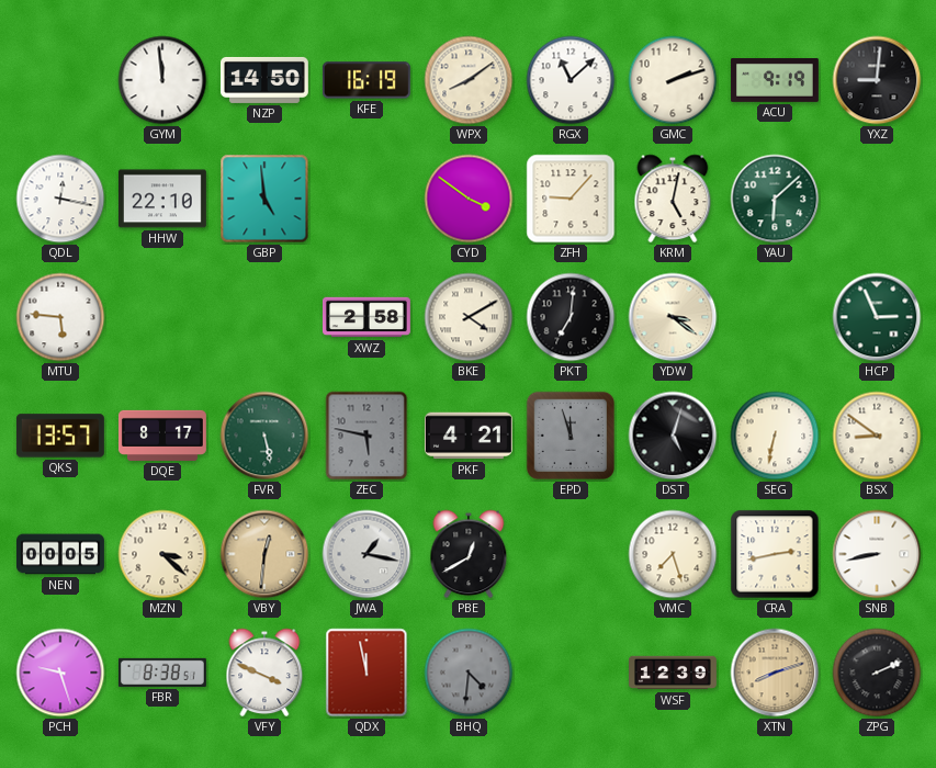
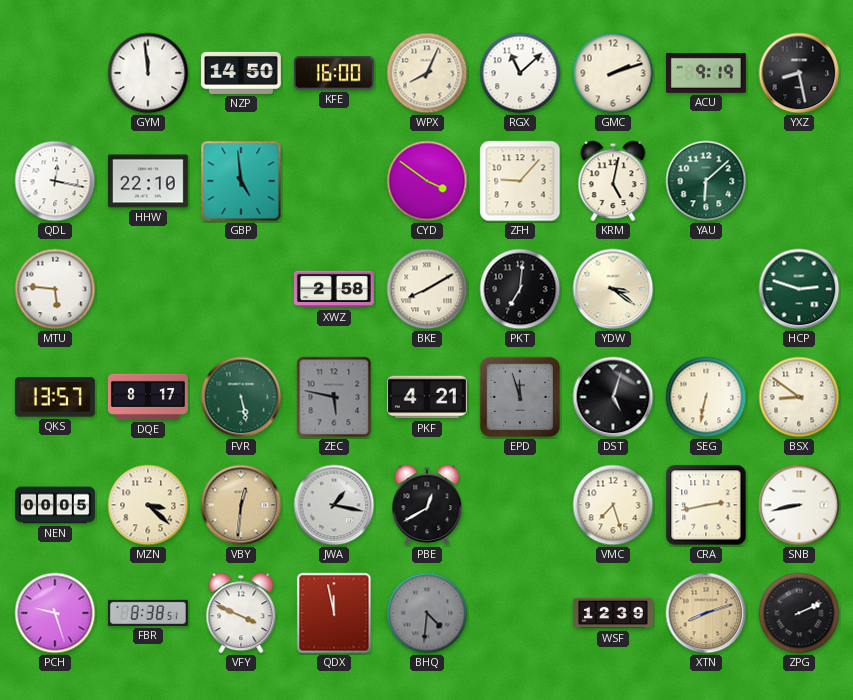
KFE: 16:19 -> 16:00
WPX: 8:09 -> 8:04
YXZ: 9:01 -> 8:28
BKE: 4:10 -> 8:10
HCP: 2:56 -> 2:48
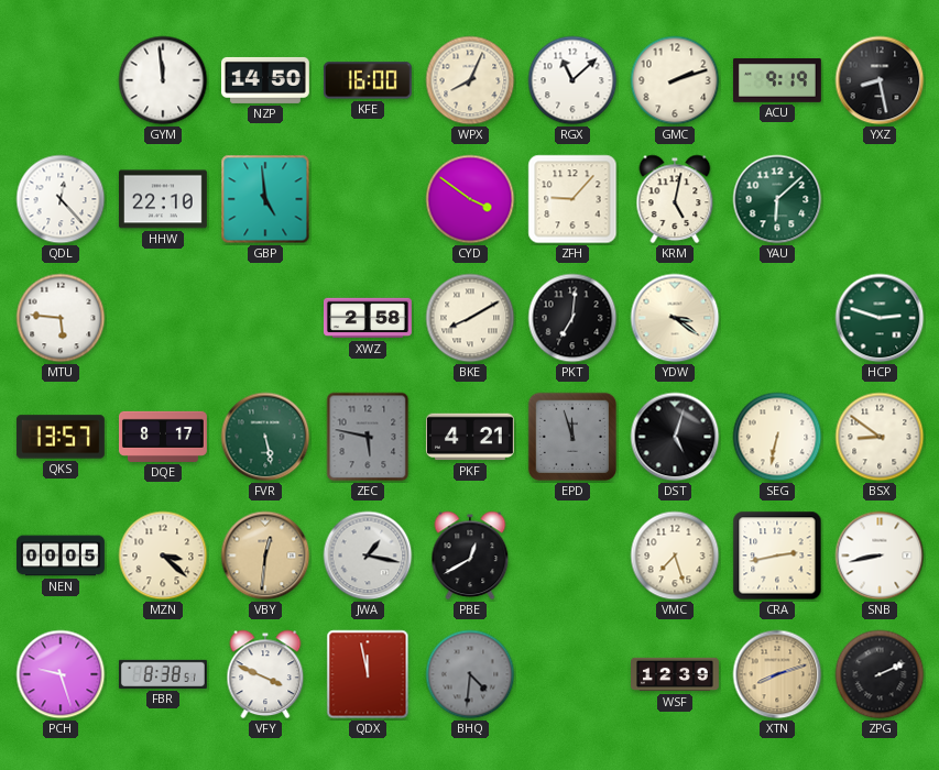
QDL: 12:17 -> 12:23
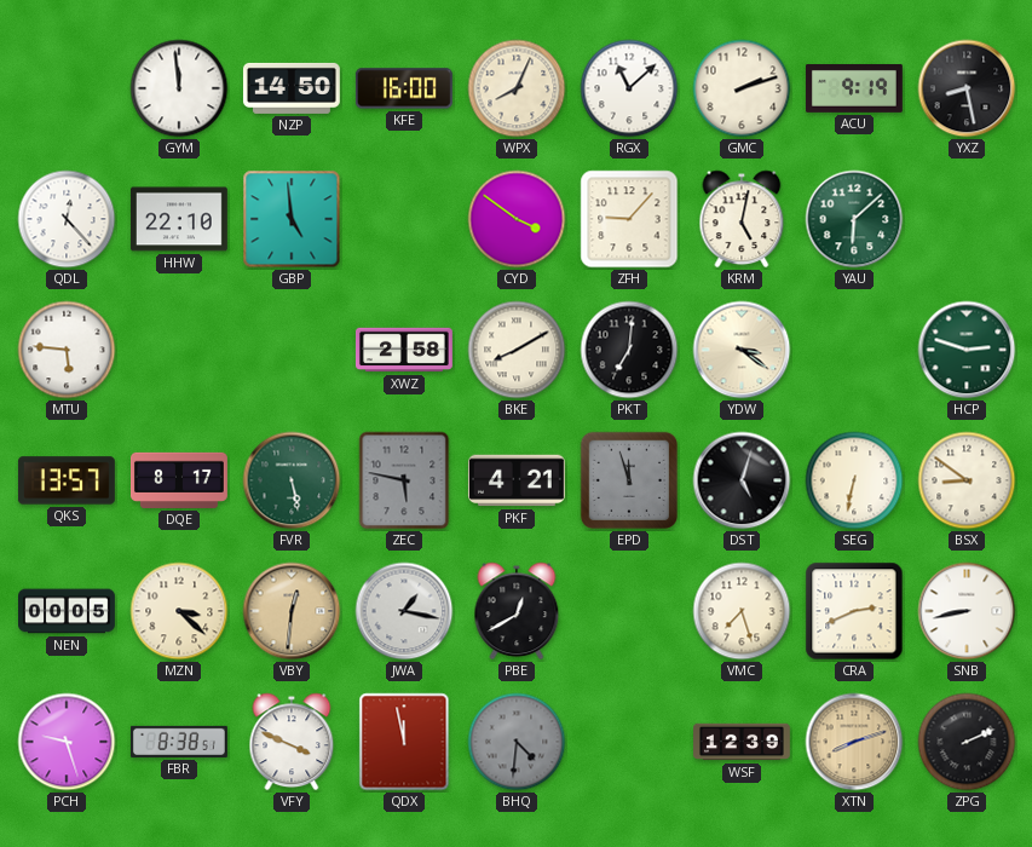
CRA: 2:43 -> 2:41
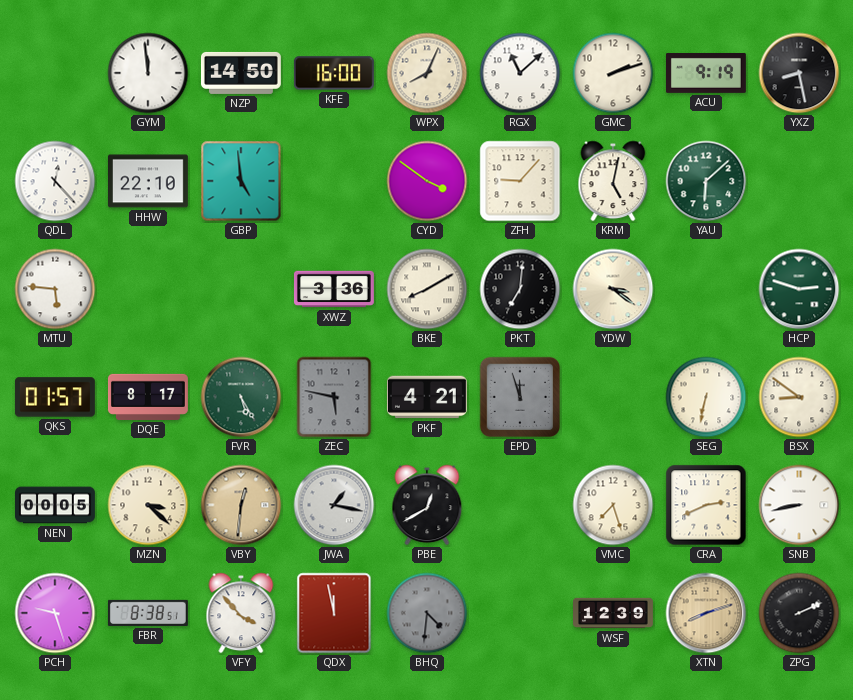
XWZ: 2:58 -> 3:36
QKS: 13:57 -> 01:57
FVR: 5:28 -> 5:25
DST: 5:03 -> none
VFY: 3:49 -> 3:53
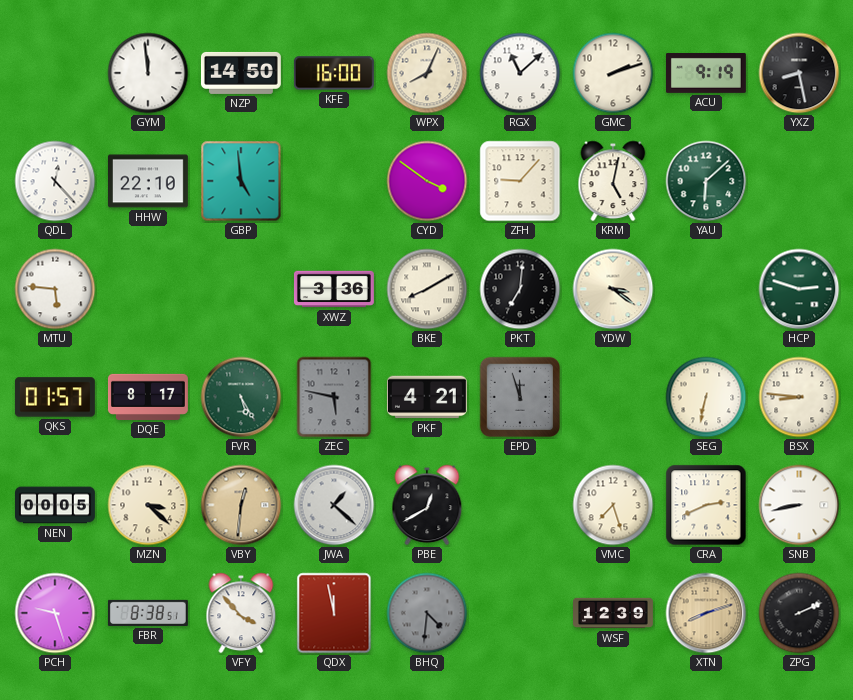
BSX: 8:51 -> 8:46
JWA: 1:17 -> 1:22
